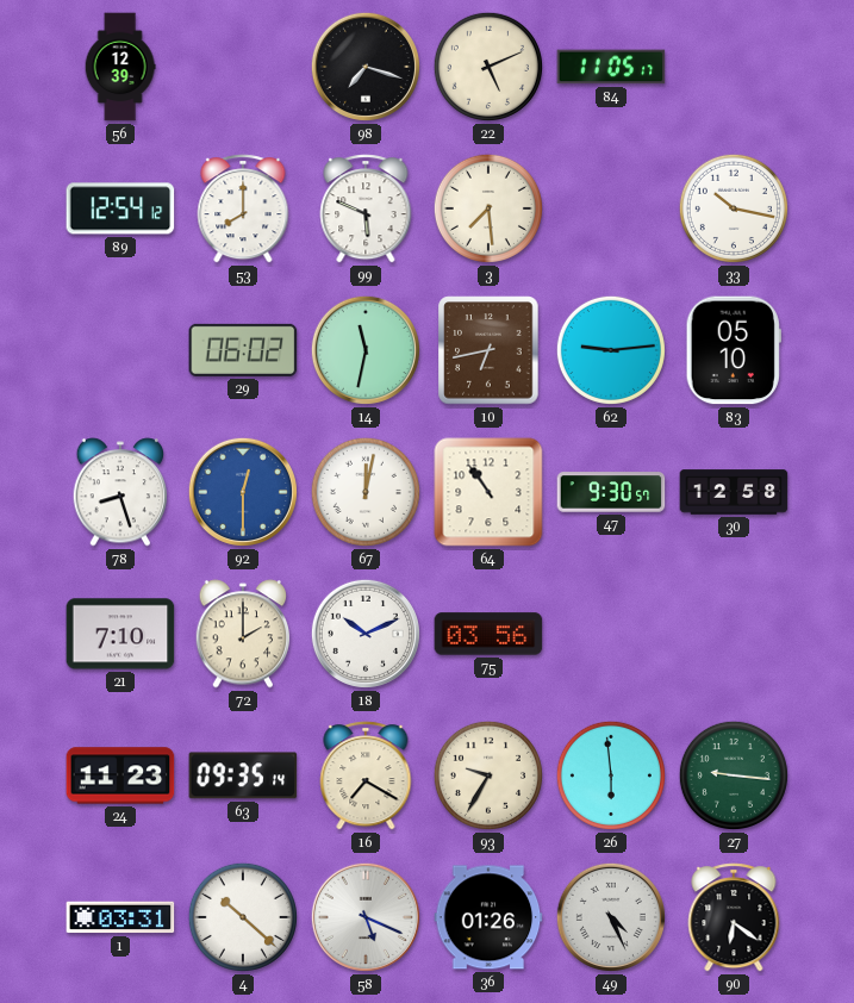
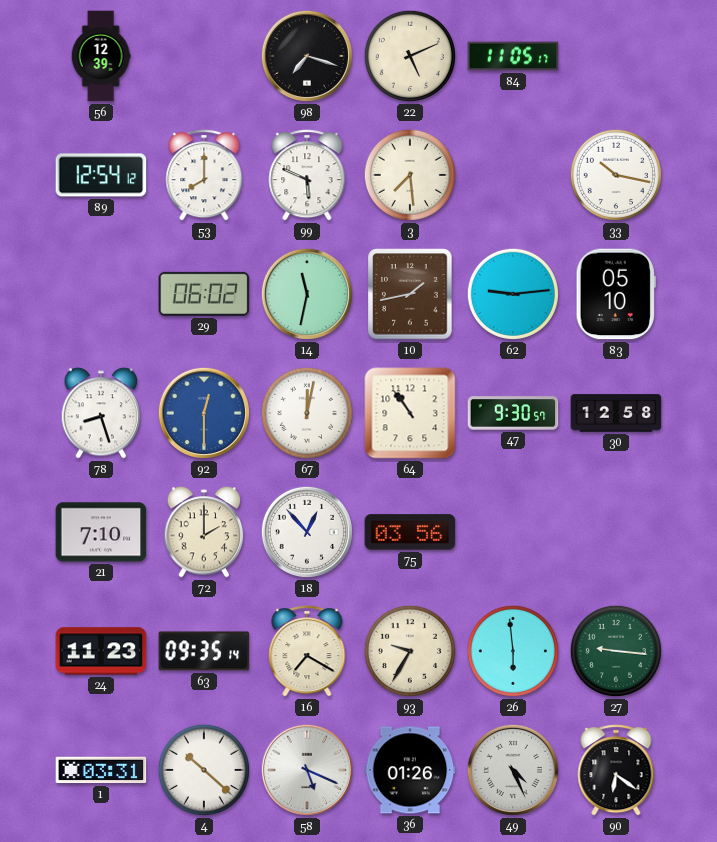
10: 6:43 -> 1:43
18: 10:11 -> 12:53
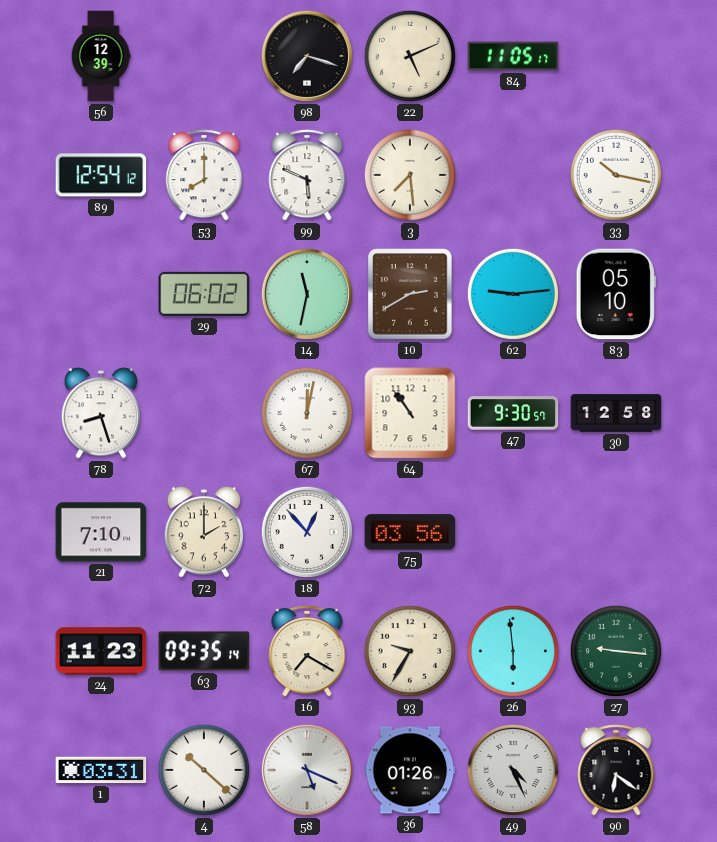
10: 1:43 -> 2:40
92: 12:30 -> none
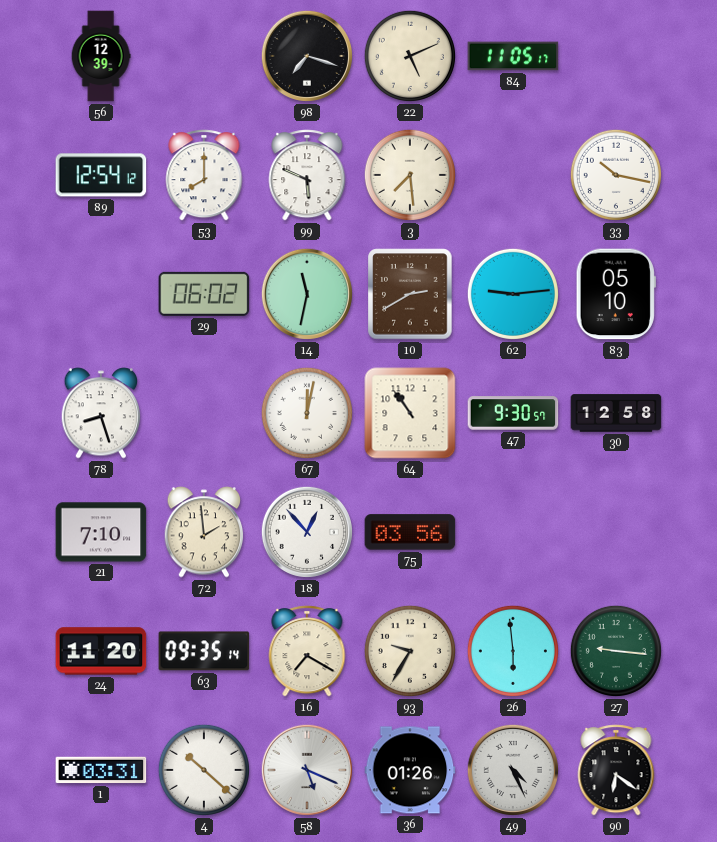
72: 2:00 -> 1:59
24: 11:23 -> 11:20
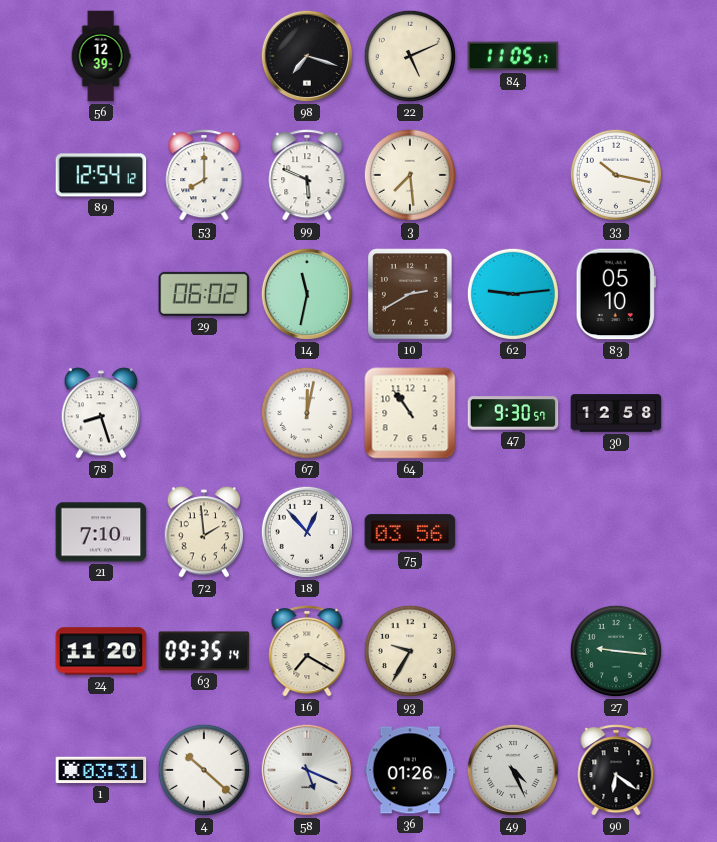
26: 5:59 -> none
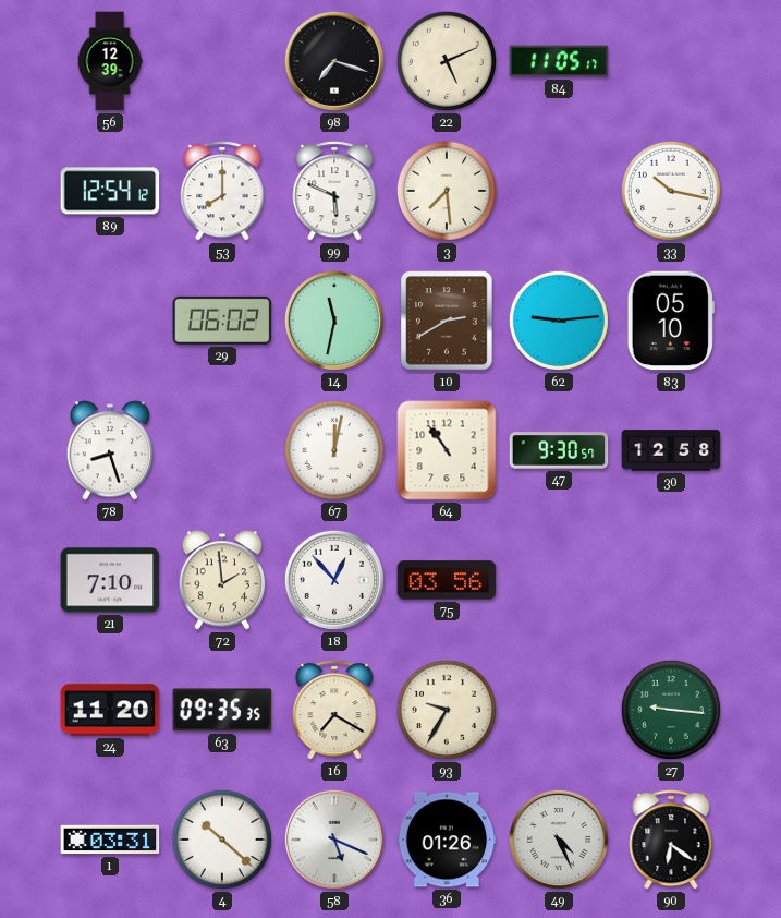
63: 09:35:14 -> 09:35:35
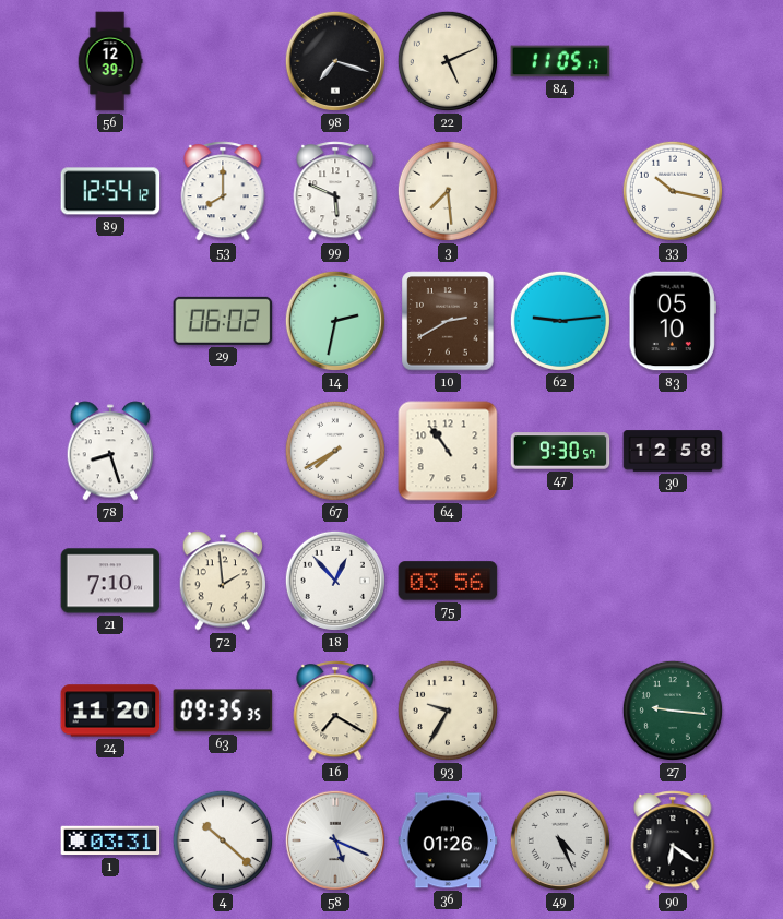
14: 11:32 -> 2:32
67: 12:02 -> 7:40
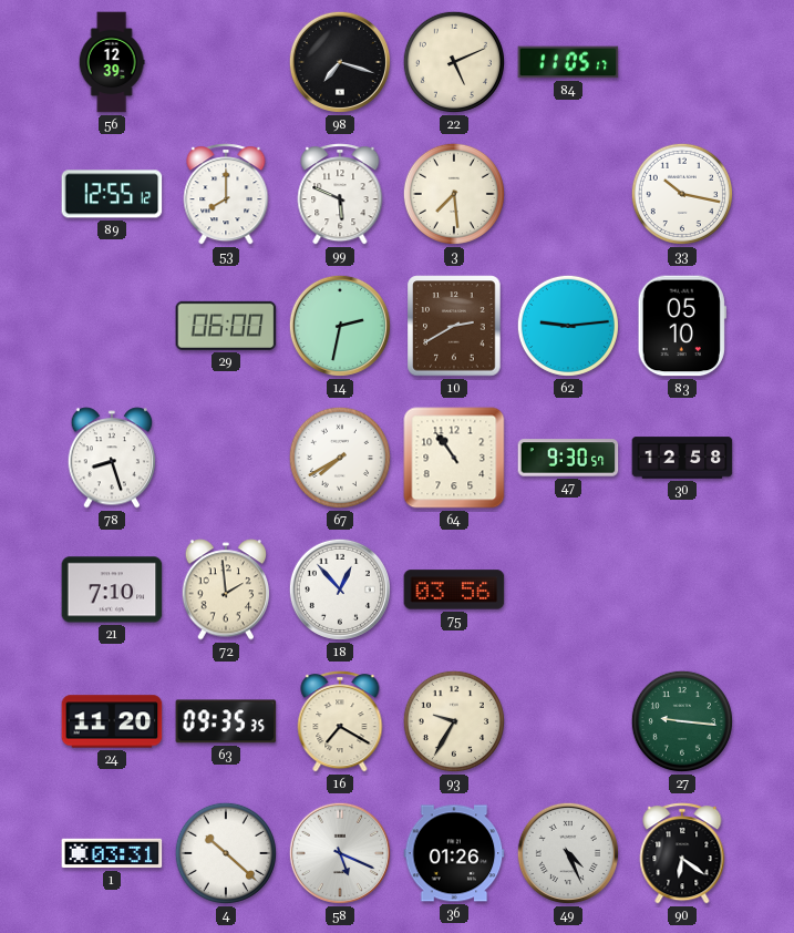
89: 12:54 -> 12:55
29: 06:02 -> 06:00
